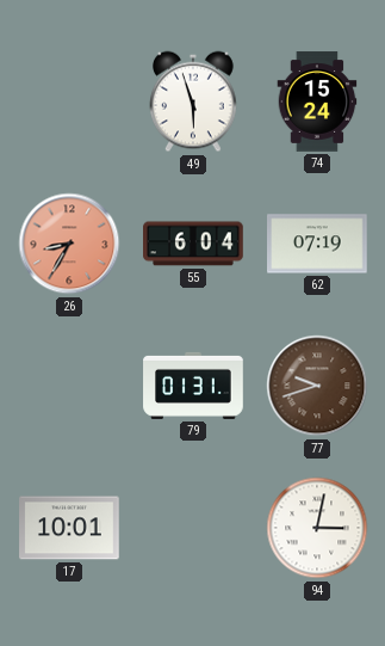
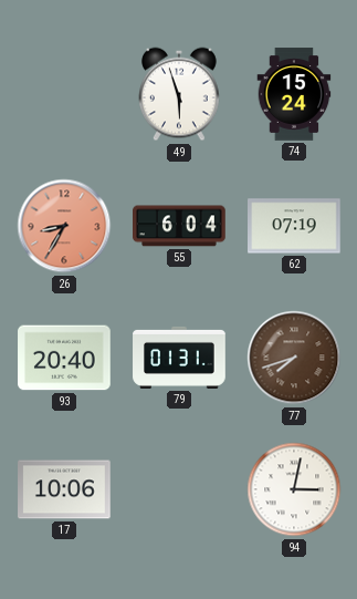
93: none -> 20:40
77: 9:42 -> 7:42
17: 10:01 -> 10:06
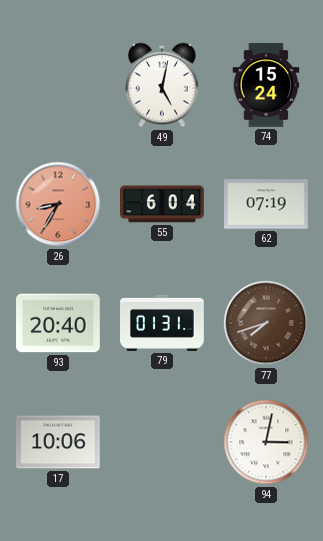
49: 5:57 -> 5:02
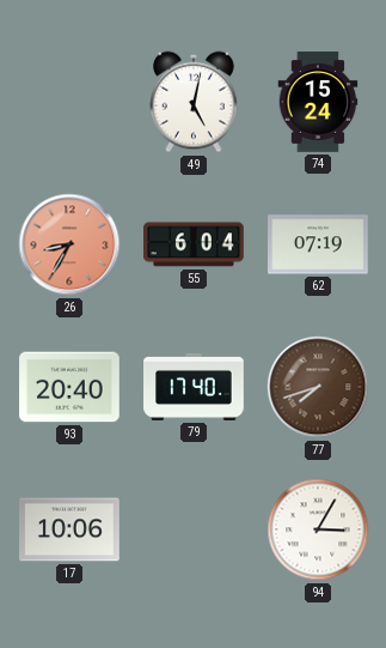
79: 01:31 -> 17:40
94: 3:02 -> 3:05
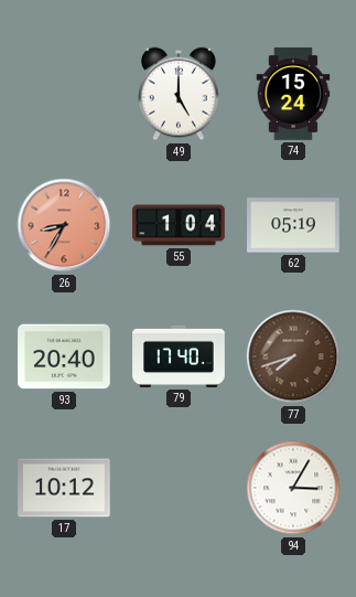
49: 5:02 -> 5:00
55: 6:04 -> 1:04
62: 07:19 -> 05:19
17: 10:06 -> 10:12
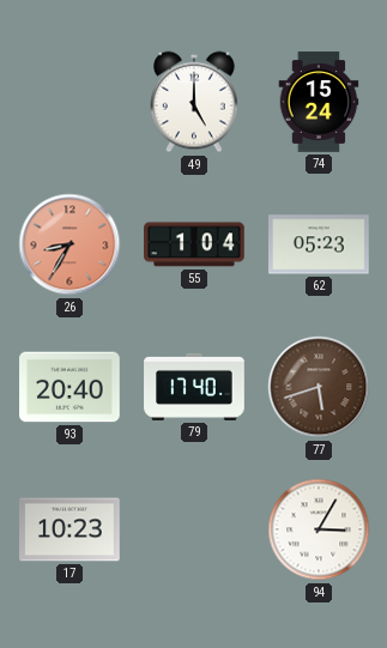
62: 05:19 -> 05:23
77: 7:42 -> 5:42
17: 10:12 -> 10:23
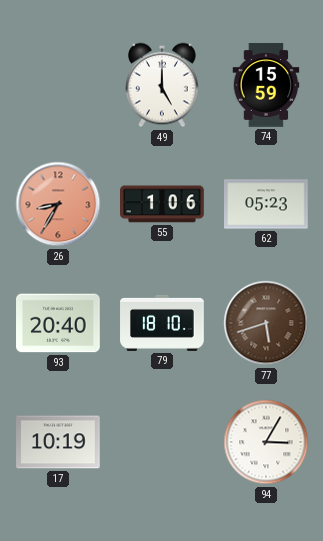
74: 15:24 -> 15:59
55: 1:04 -> 1:06
79: 17:40 -> 18:10
17: 10:23 -> 10:19
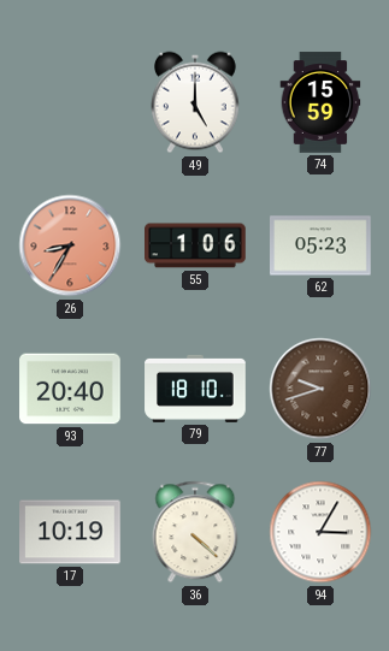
77: 5:42 -> 9:42
36: none -> 4:22
